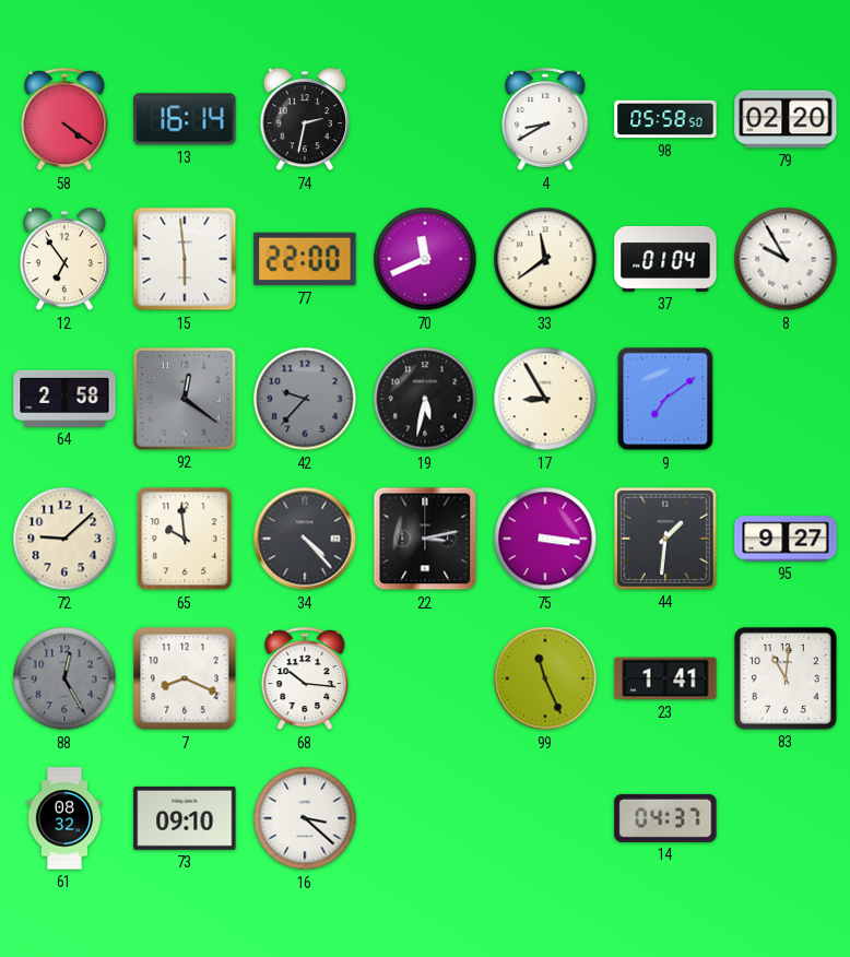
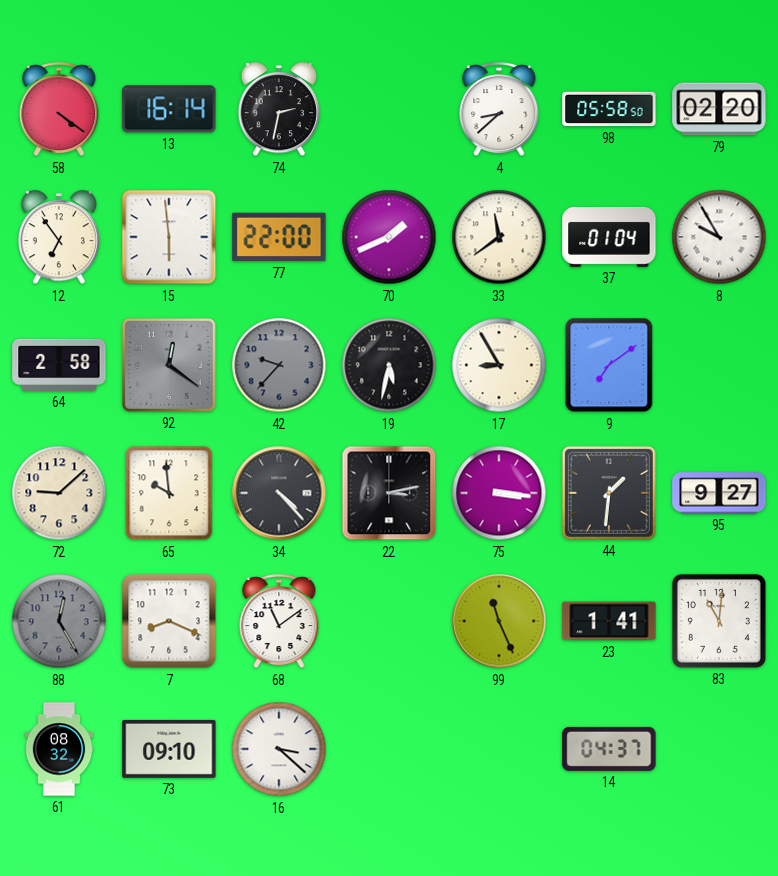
4: 8:40 -> 8:38
70: 11:41 -> 1:41
68: 10:16 -> 11:09
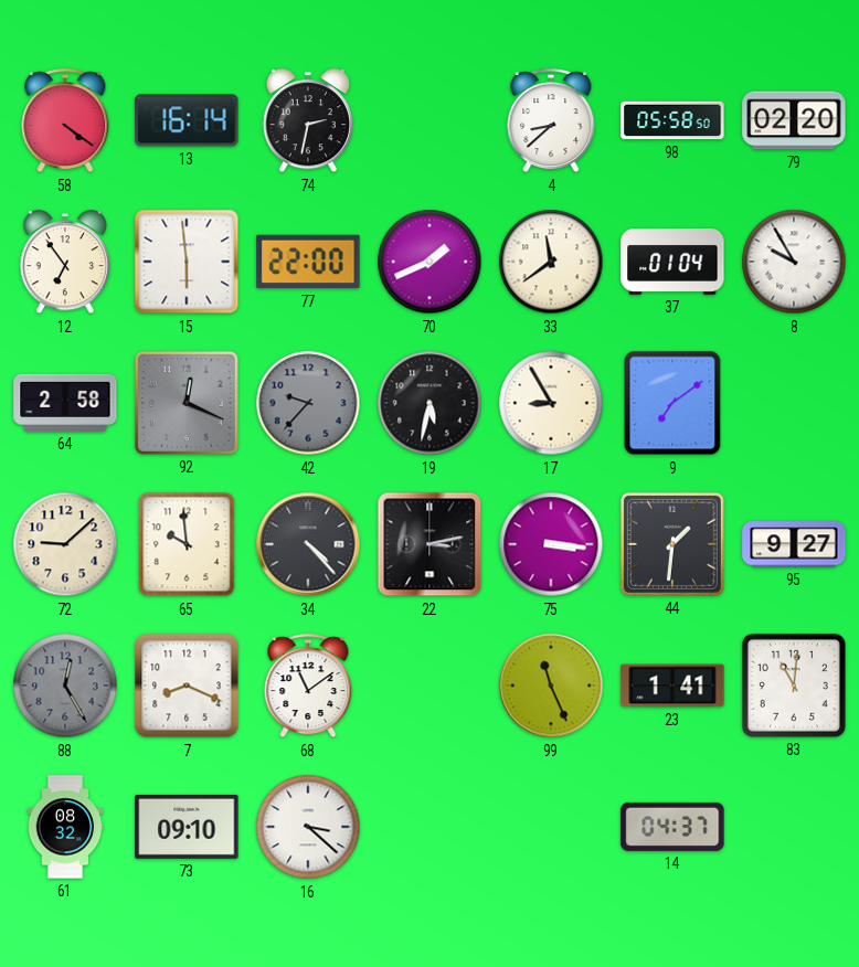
92: 12:21 -> 12:19
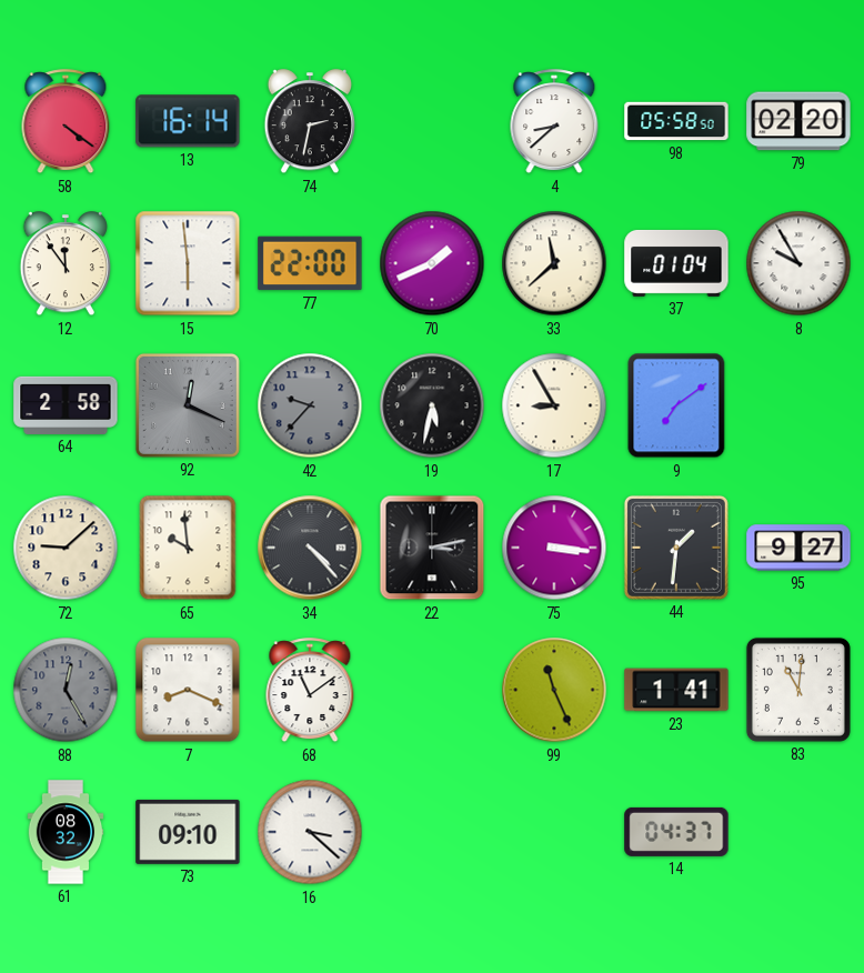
12: 6:54 -> 11:54
33: 11:39 -> 11:38
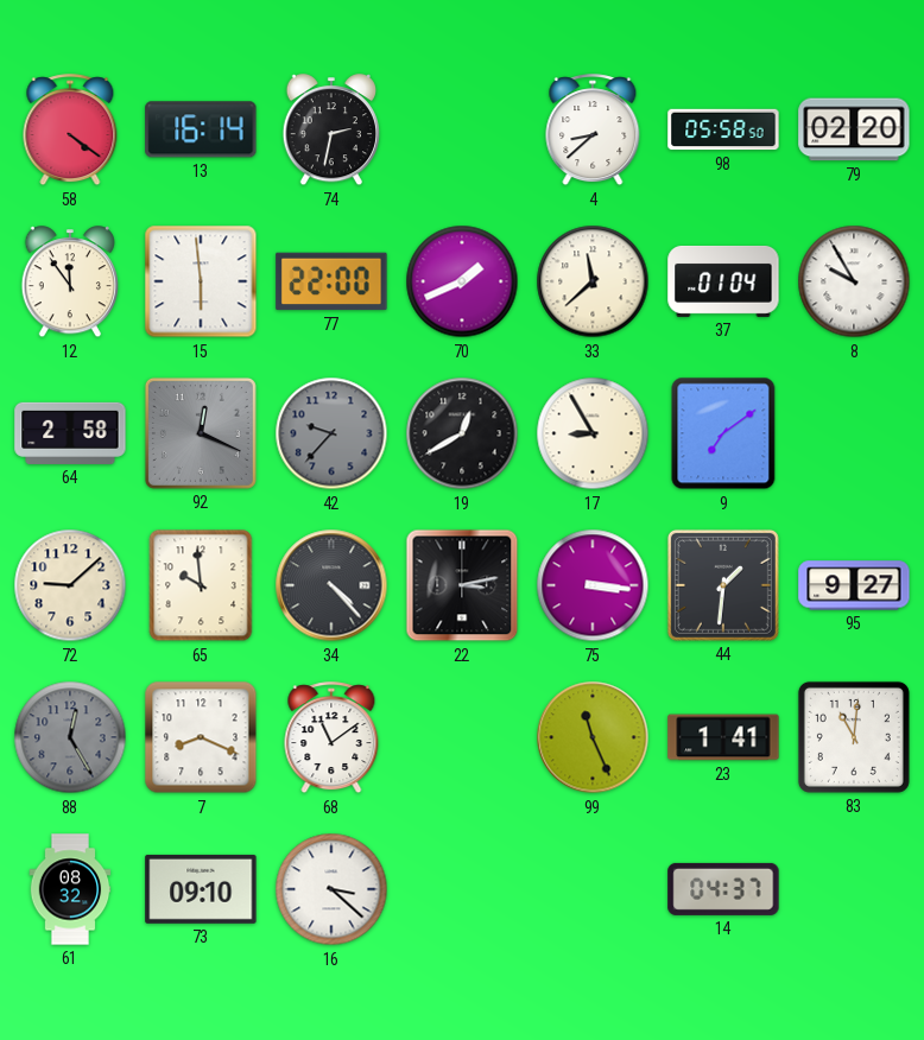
19: 5:32 -> 12:40
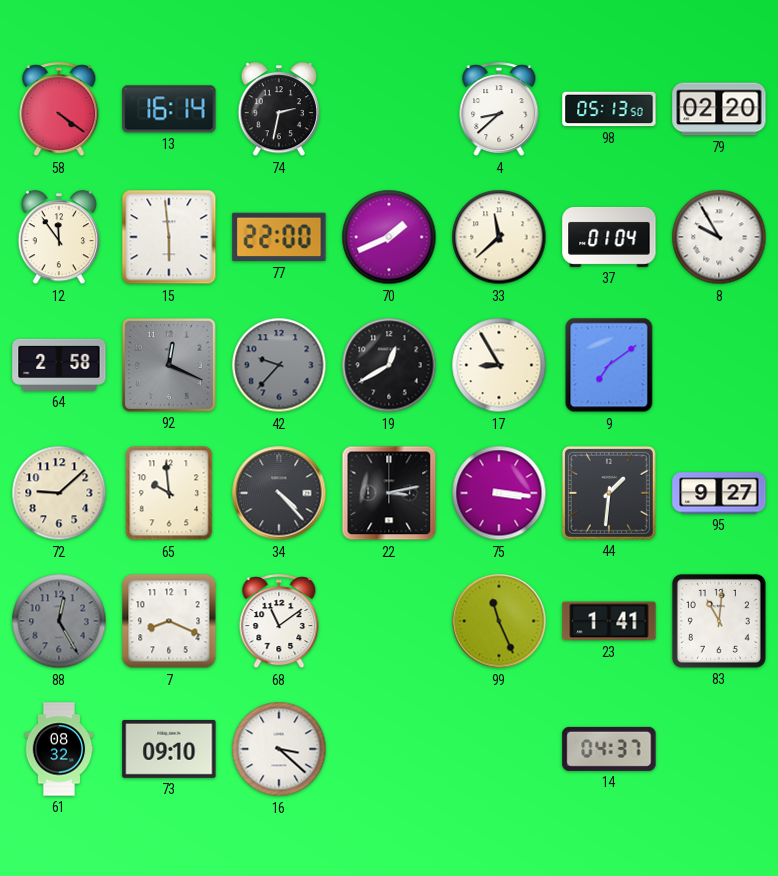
98: 05:58 -> 05:13
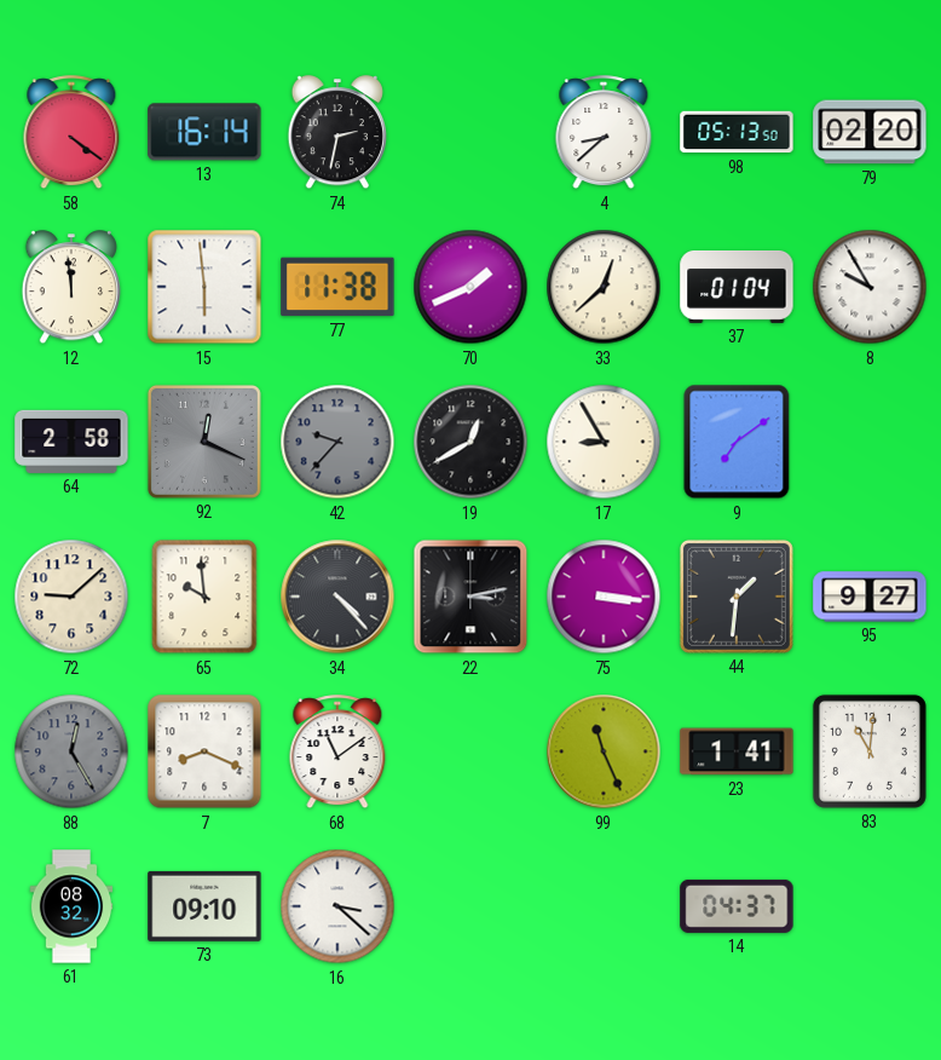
12: 11:54 -> 11:59
77: 22:00 -> 11:38
33: 11:38 -> 12:38
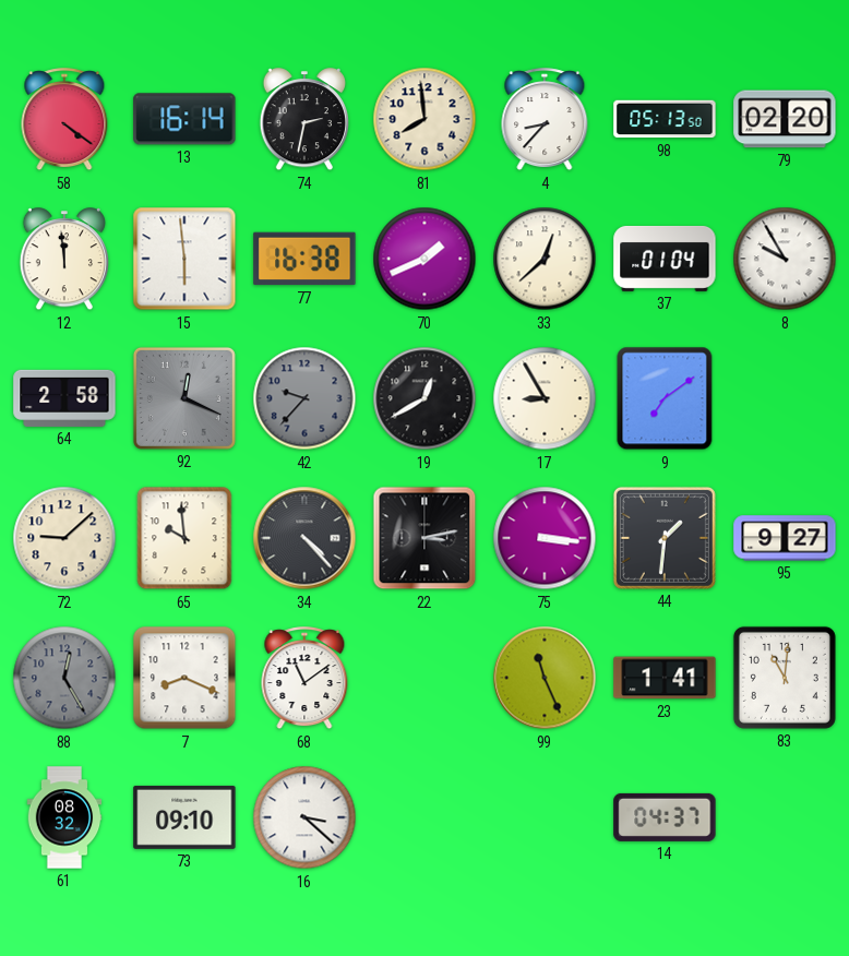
81: none -> 7:59
4: 8:38 -> 8:37
77: 11:38 -> 16:38
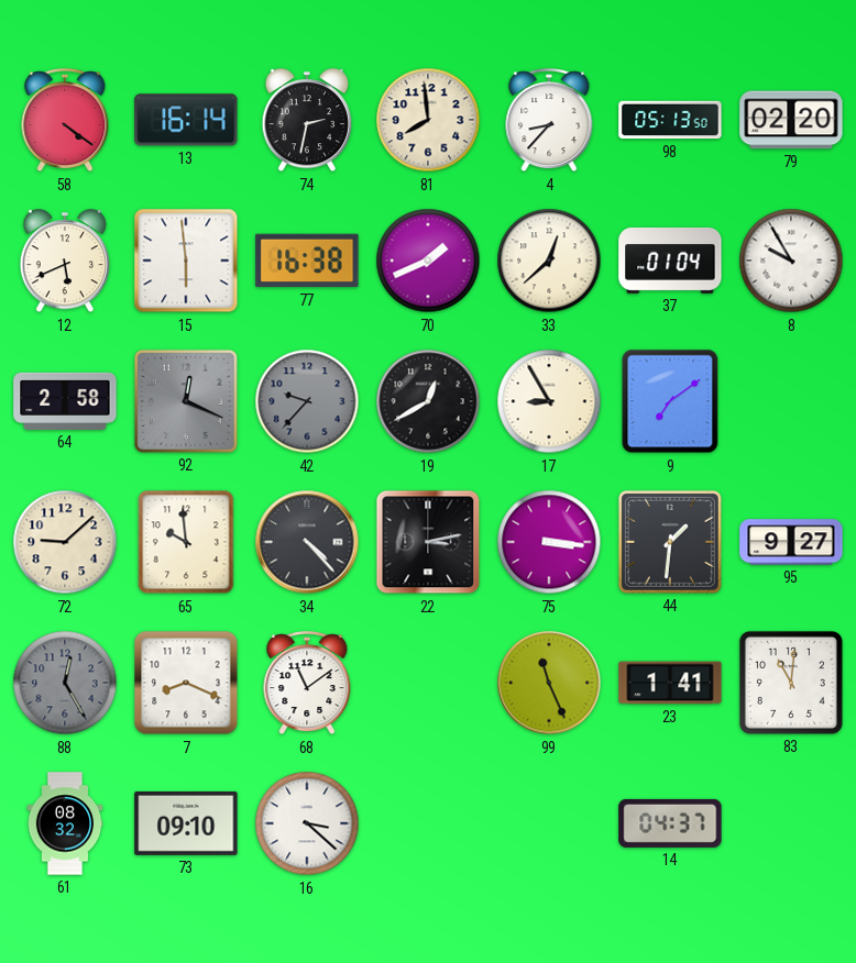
12: 11:59 -> 5:41
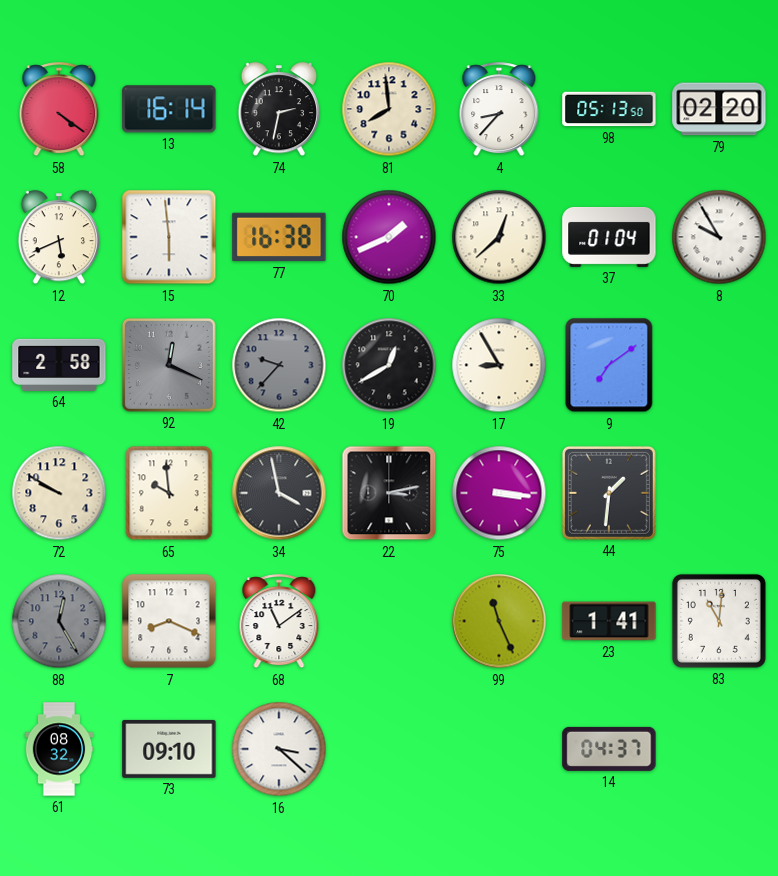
72: 9:08 -> 9:50
34: 4:23 -> 3:58
95: 9:27 -> none
